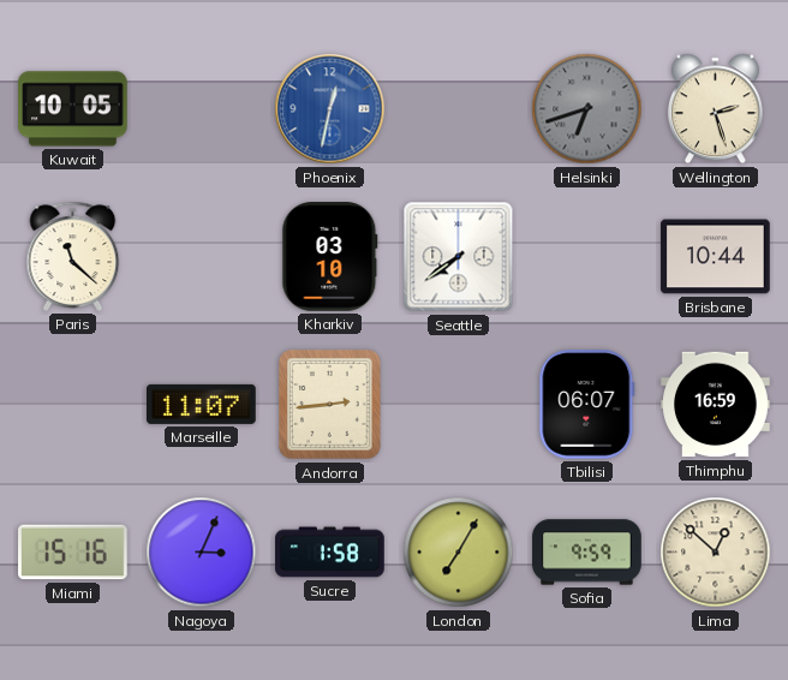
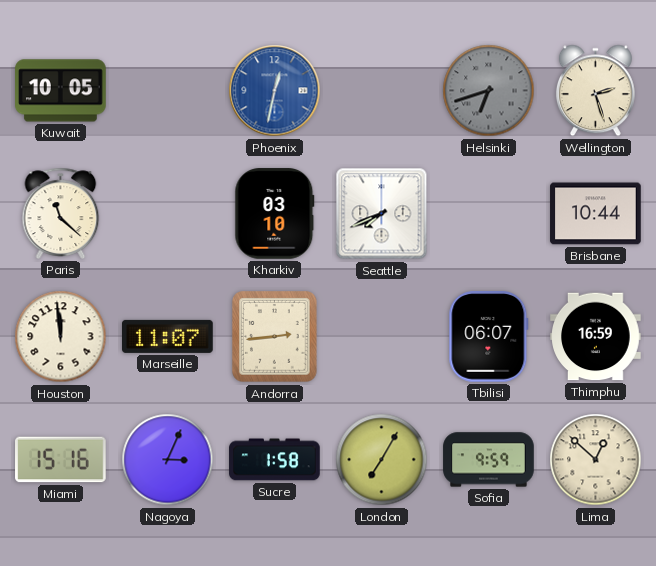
Seattle: 7:39 -> 7:41
Houston: none -> 11:59
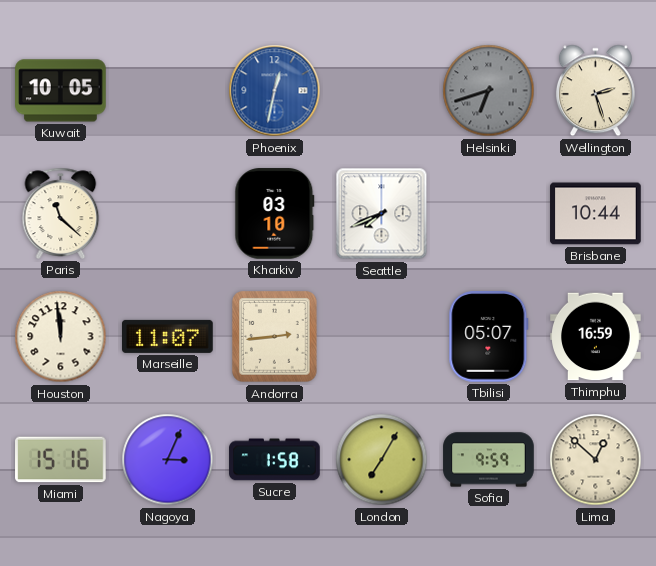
Tbilisi: 06:07 -> 05:07
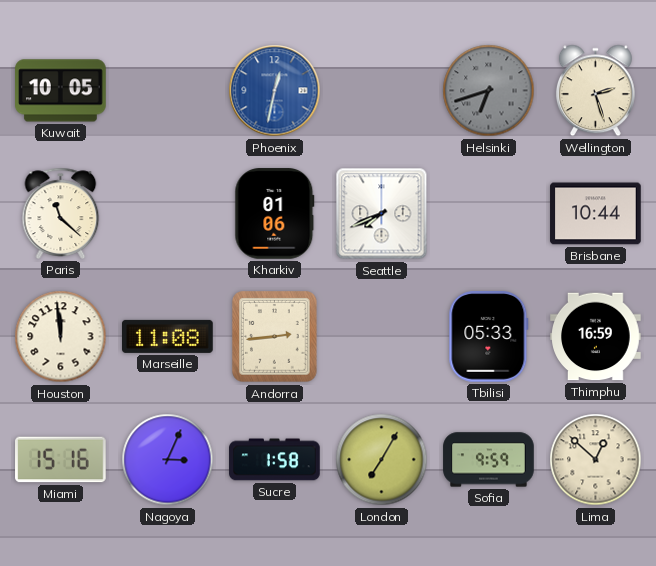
Kharkiv: 03:10 -> 01:06
Marseille: 11:07 -> 11:08
Tbilisi: 05:07 -> 05:33
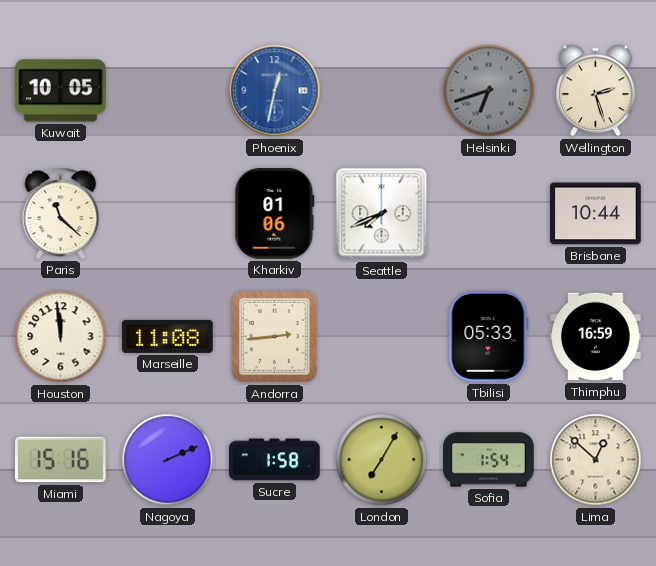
Nagoya: 3:04 -> 2:11
Sofia: 9:59 -> 1:54
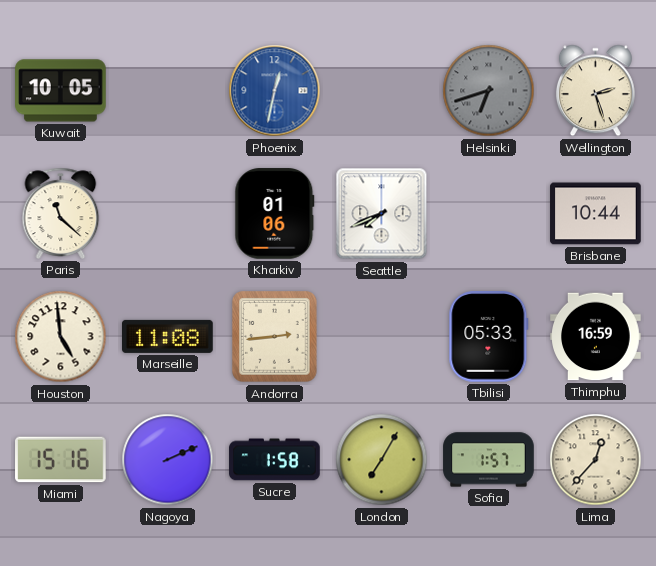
Houston: 11:59 -> 4:59
Sofia: 1:54 -> 1:57
Lima: 12:52 -> 12:37
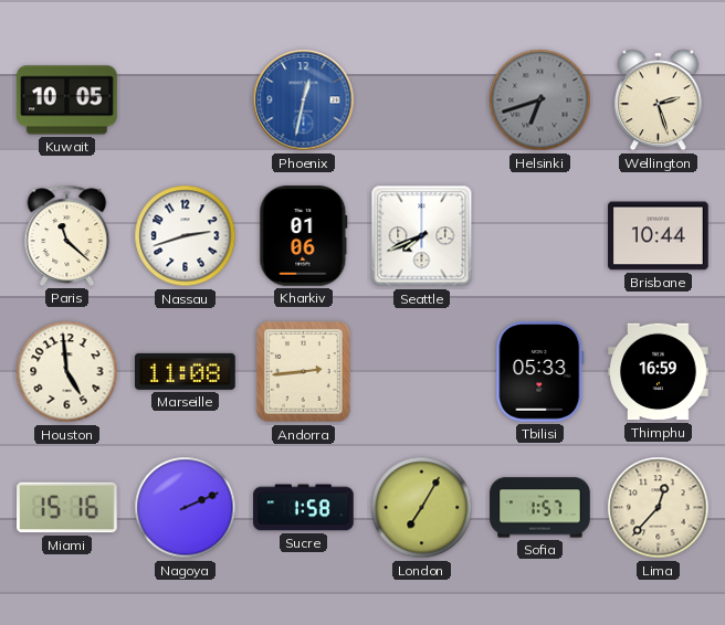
Nassau: none -> 2:42
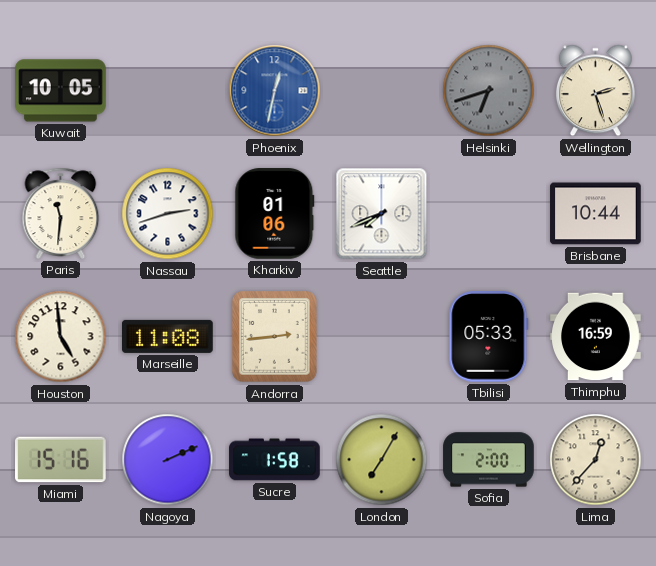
Paris: 11:22 -> 11:31
Sofia: 1:57 -> 2:00
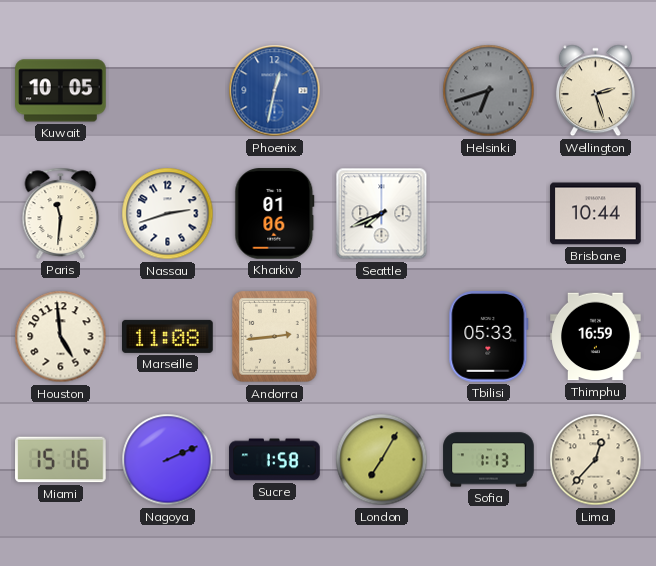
Sofia: 2:00 -> 1:13
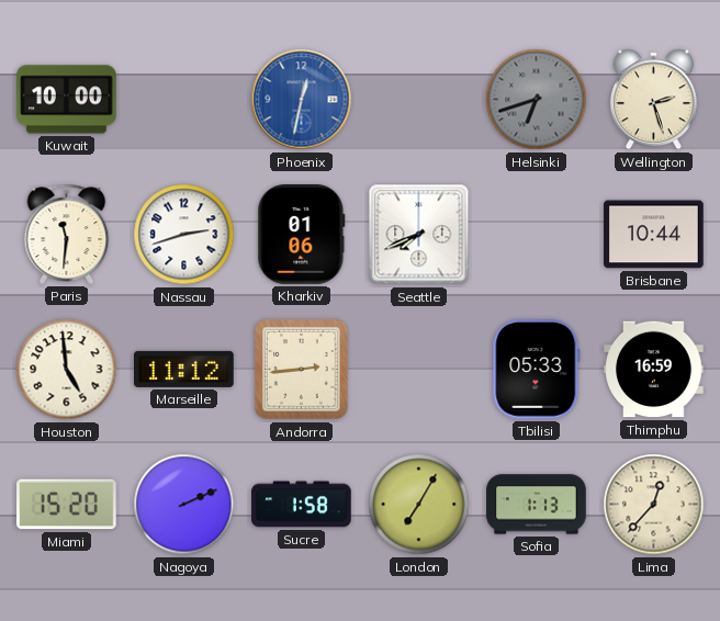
Kuwait: 10:05 -> 10:00
Marseille: 11:08 -> 11:12
Miami: 15:16 -> 15:20
